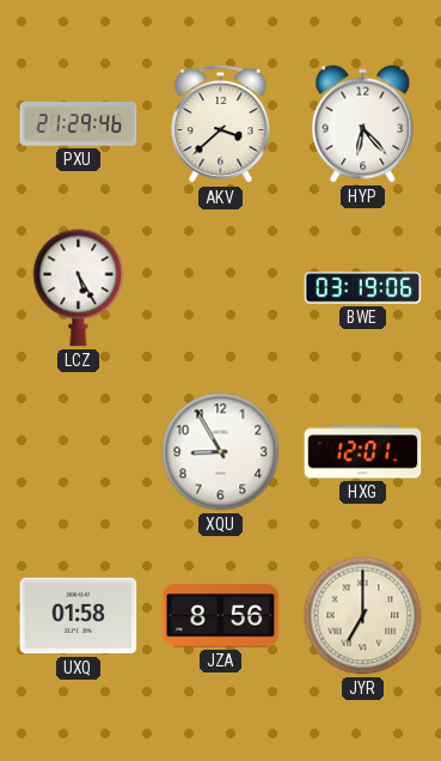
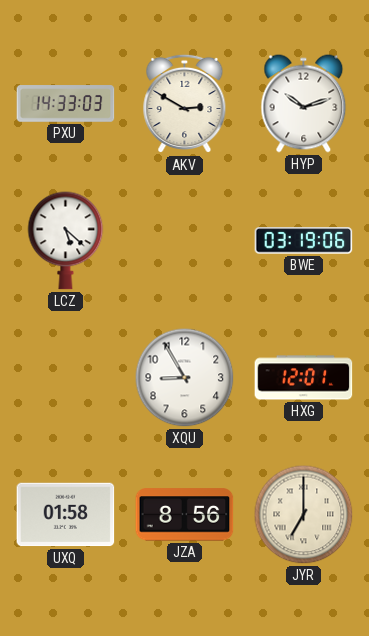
PXU: 21:29 -> 14:33
AKV: 3:38 -> 2:50
HYP: 6:23 -> 10:12
LCZ: 5:25 -> 5:22
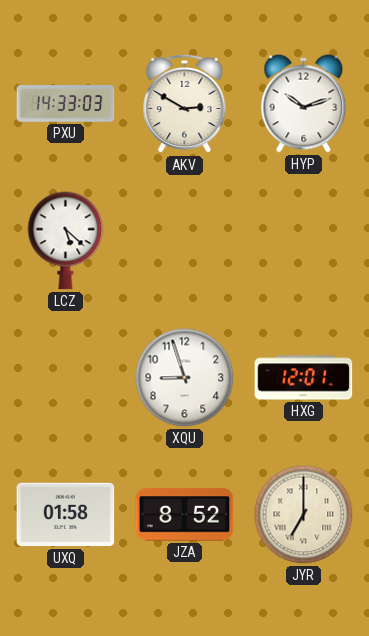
BWE: 03:19 -> none
XQU: 8:55 -> 8:57
JZA: 8:56 -> 8:52
